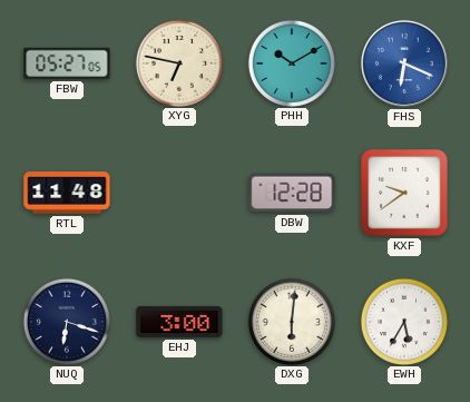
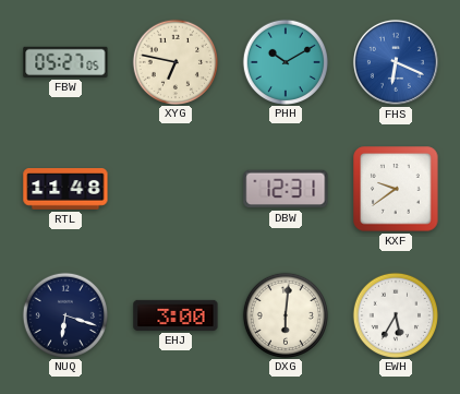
DBW: 12:28 -> 12:31
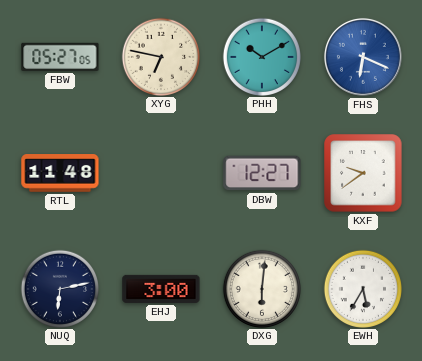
DBW: 12:31 -> 12:27
NUQ: 6:18 -> 6:13
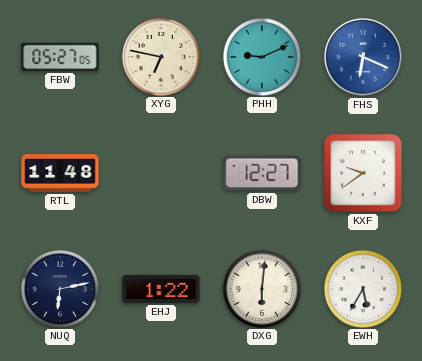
PHH: 10:10 -> 9:11
EHJ: 3:00 -> 1:22
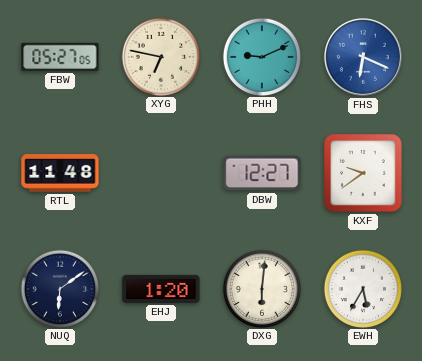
NUQ: 6:13 -> 6:09
EHJ: 1:22 -> 1:20
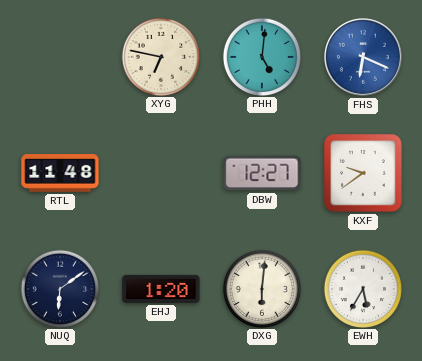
FBW: 05:27 -> none
PHH: 9:11 -> 5:01
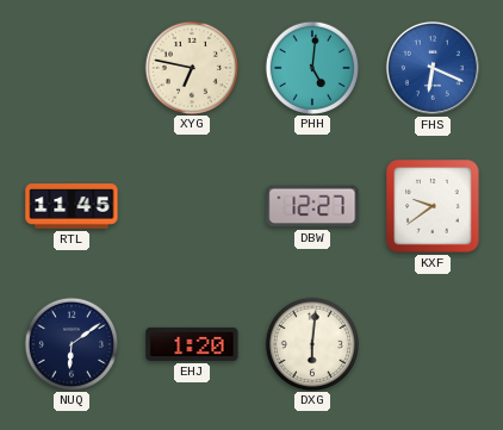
RTL: 11:48 -> 11:45
EWH: 5:35 -> none
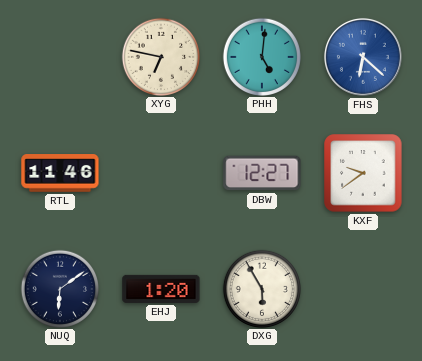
FHS: 6:19 -> 6:22
RTL: 11:45 -> 11:46
DXG: 6:01 -> 5:55
